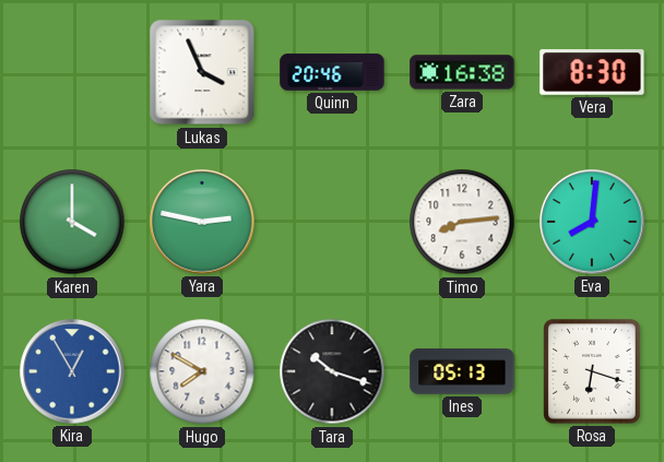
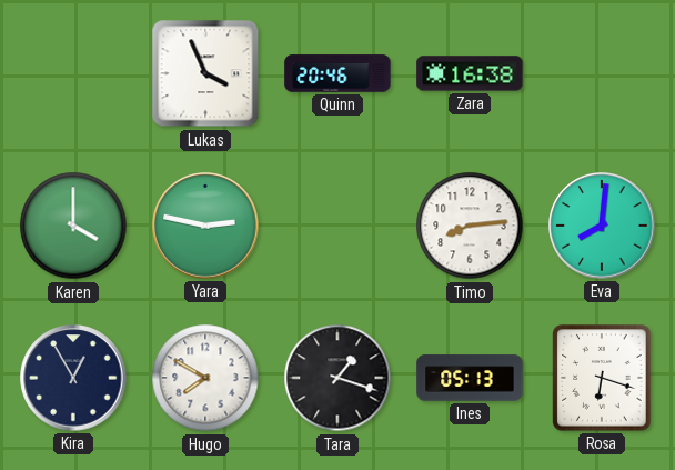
Vera: 8:30 -> none
Kira dial: blue -> navy
Tara: 10:18 -> 1:18
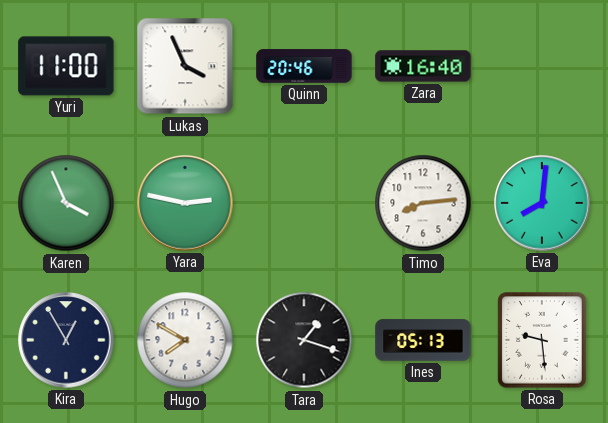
Yuri: none -> 11:00
Zara: 16:38 -> 16:40
Karen: 4:00 -> 3:56
Rosa: 6:18 -> 9:29
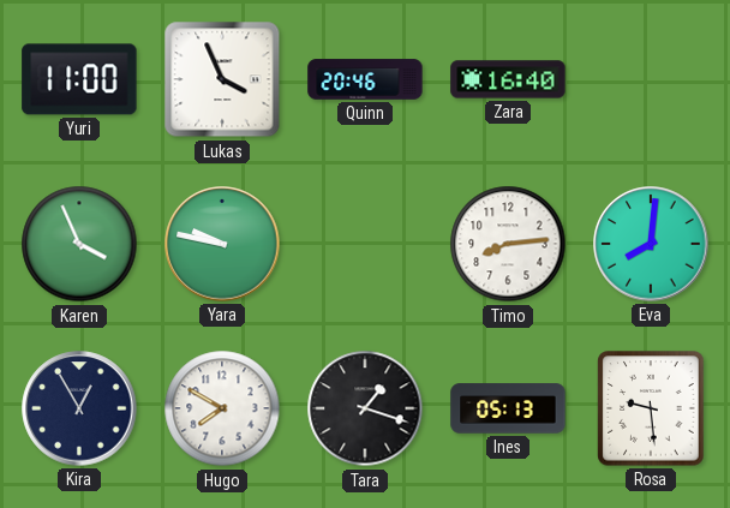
Yara: 2:47 -> 9:47
